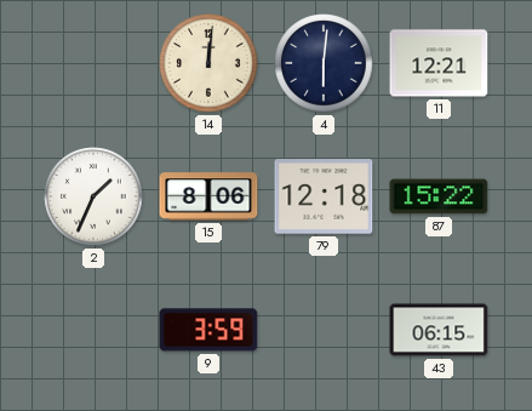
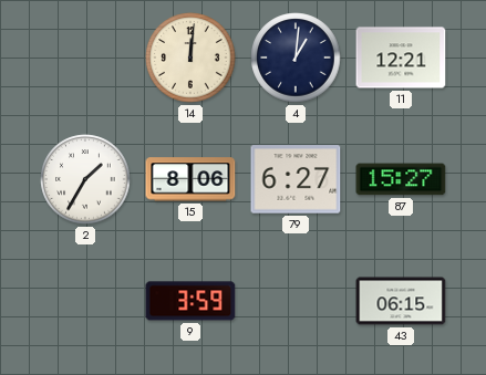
4: 6:01 -> 1:01
2: 1:34 -> 1:35
79: 12:18 -> 6:27
87: 15:22 -> 15:27
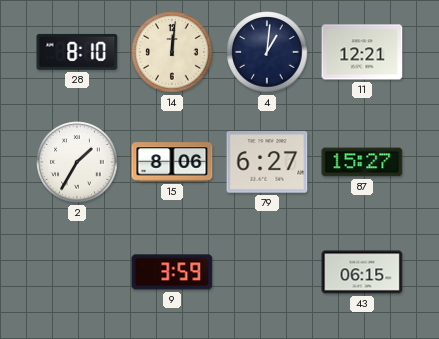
28: none -> 8:10
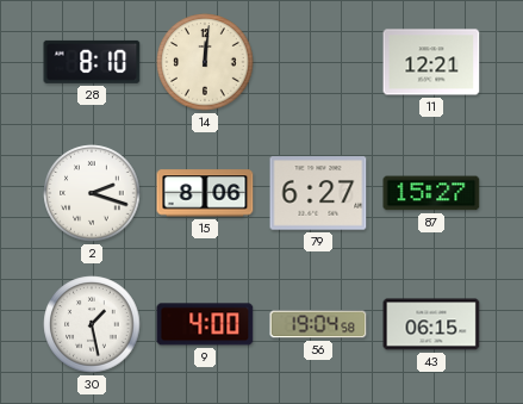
4: 1:01 -> none
2: 1:35 -> 2:18
30: none -> 1:28
9: 3:59 -> 4:00
56: none -> 19:04
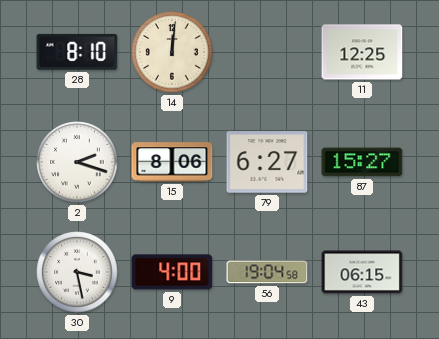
11: 12:21 -> 12:25
30: 1:28 -> 3:28
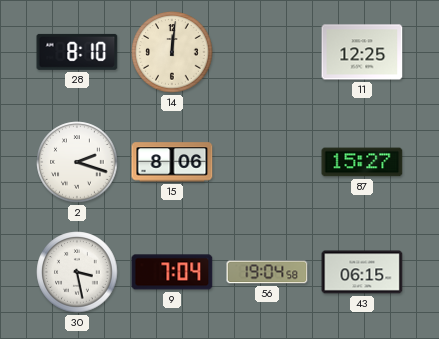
79: 6:27 -> none
9: 4:00 -> 7:04
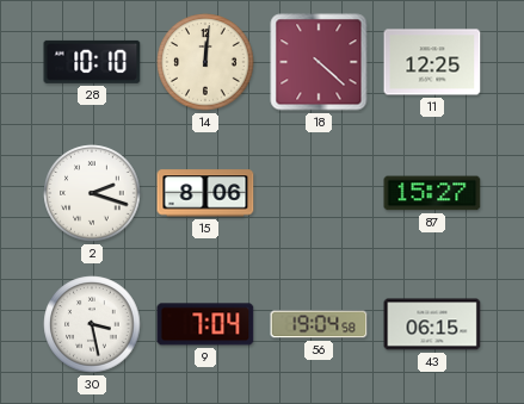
28: 8:10 -> 10:10
18: none -> 4:22
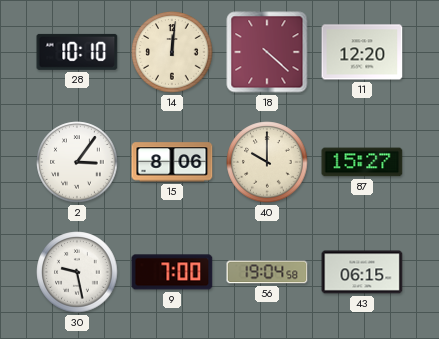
11: 12:25 -> 12:20
2: 2:18 -> 3:06
40: none -> 10:00
30: 3:28 -> 9:28
9: 7:04 -> 7:00
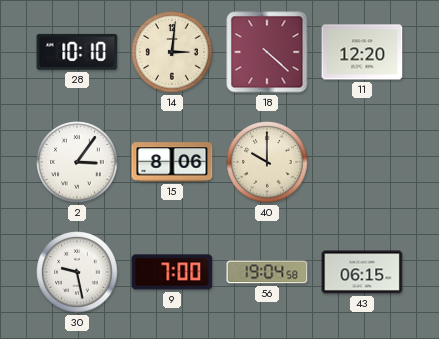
14: 12:01 -> 3:01
87: 15:27 -> none
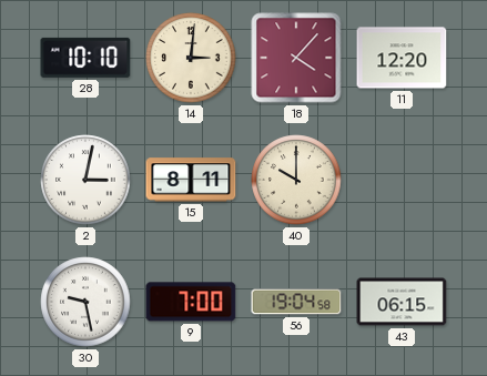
18: 4:22 -> 4:07
2: 3:06 -> 3:02
15: 8:06 -> 8:11
